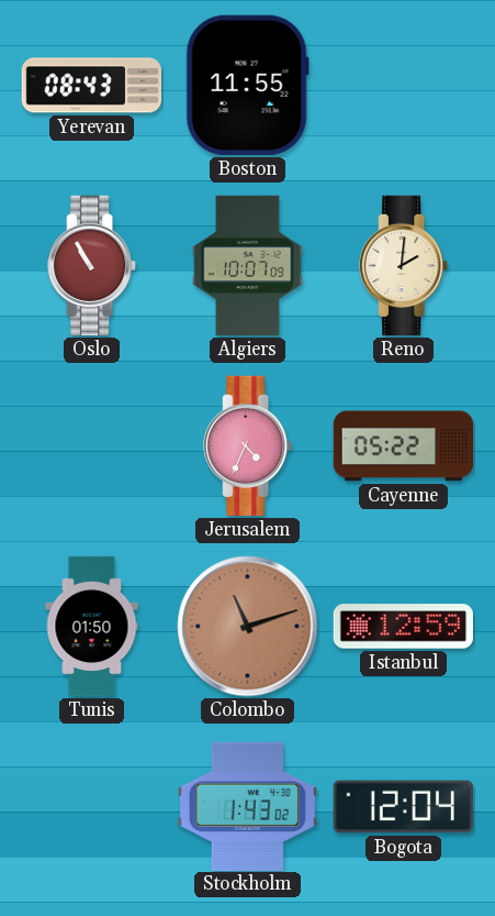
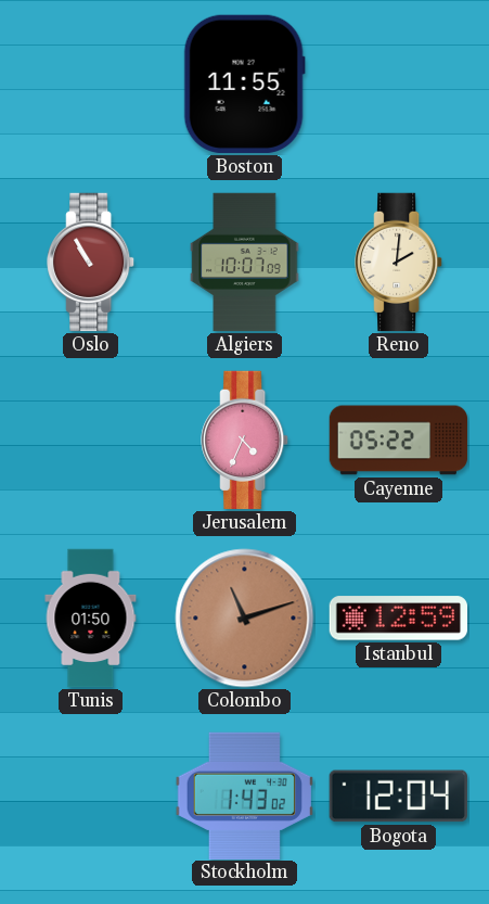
Yerevan: 08:43 -> none
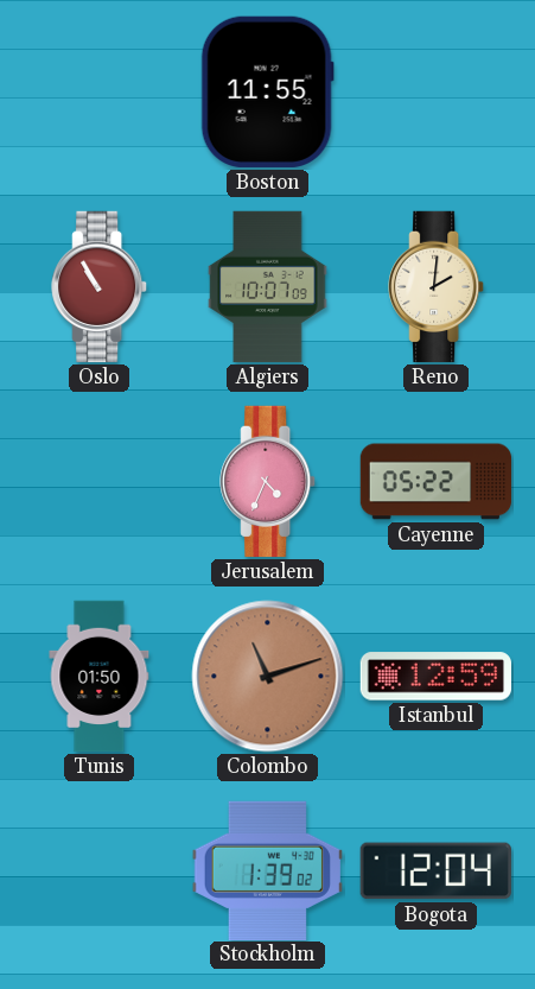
Stockholm: 1:43 -> 1:39
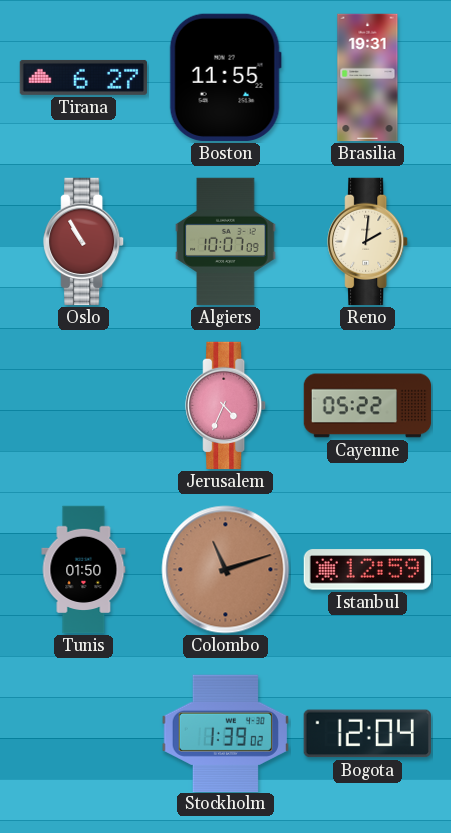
Tirana: none -> 6:27
Brasilia: none -> 19:31
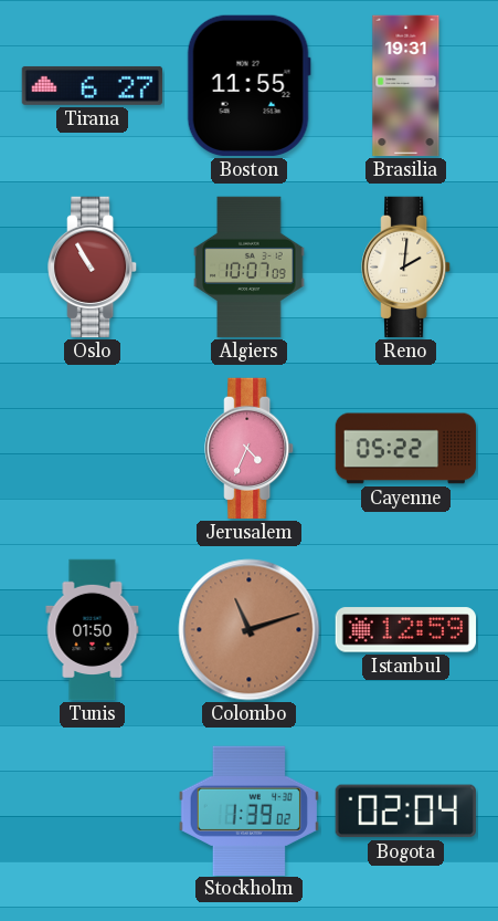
Bogota: 12:04 -> 02:04
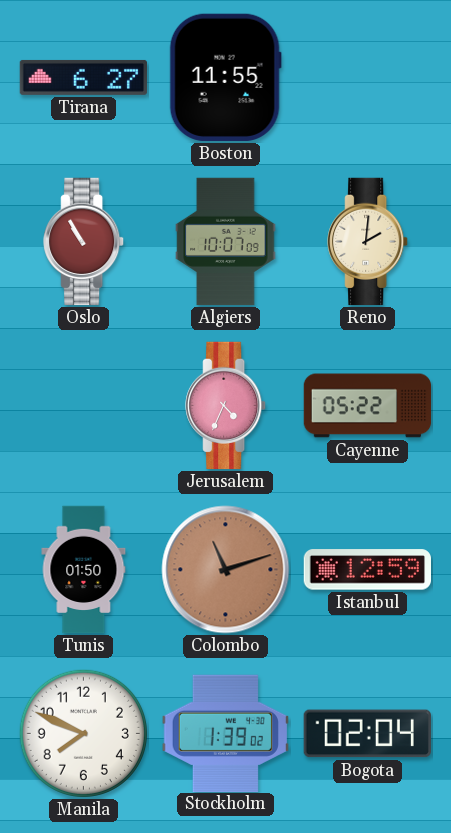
Brasilia: 19:31 -> none
Manila: none -> 7:49
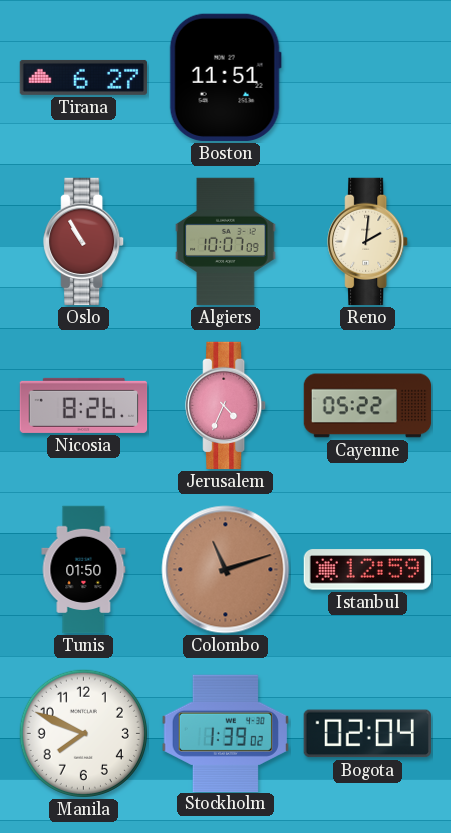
Boston: 11:55 -> 11:51
Nicosia: none -> 8:26
